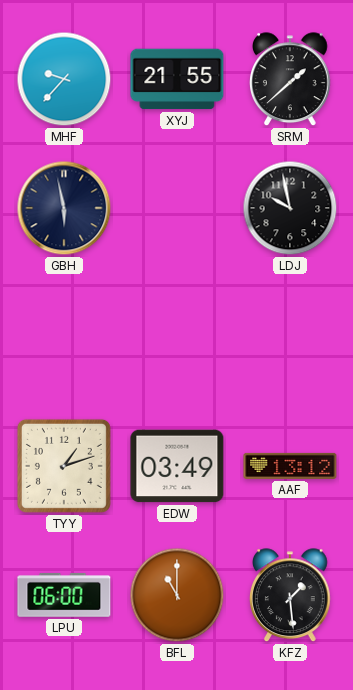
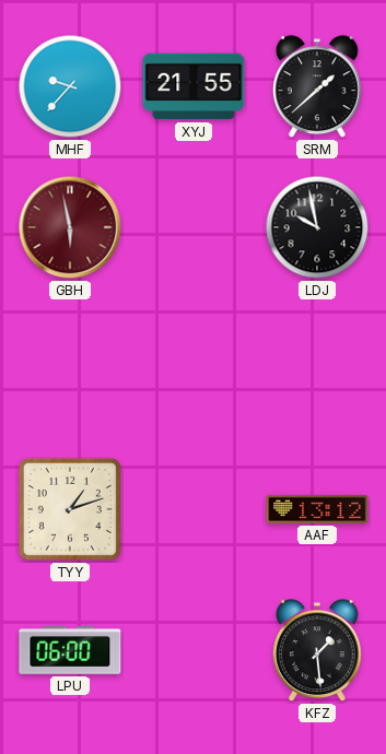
GBH dial: navy -> burgundy
EDW: 03:49 -> none
BFL: 11:00 -> none
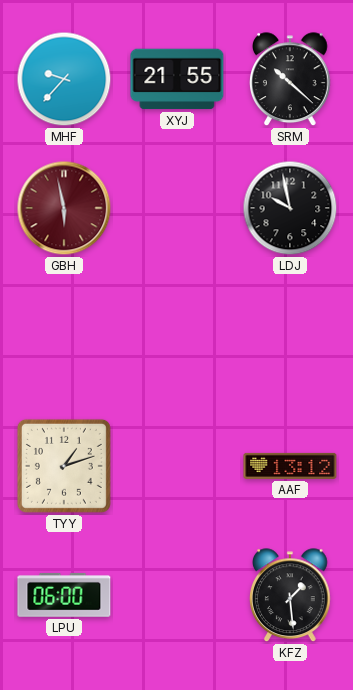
SRM: 1:38 -> 10:22
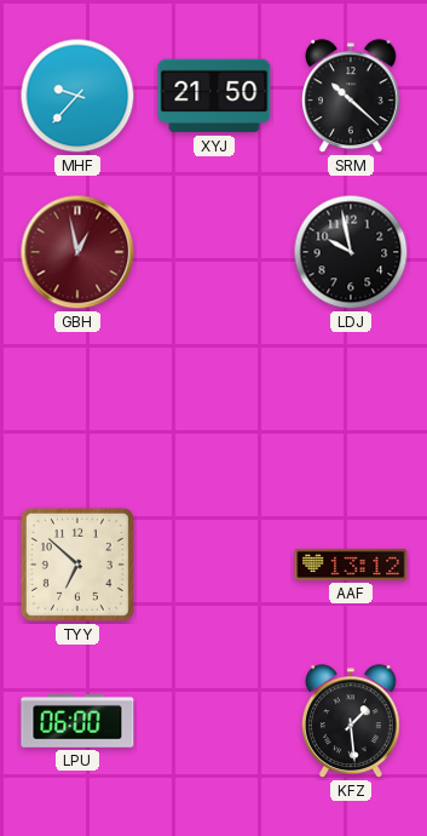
XYJ: 21:55 -> 21:50
GBH: 5:58 -> 12:58
TYY: 1:12 -> 6:52
